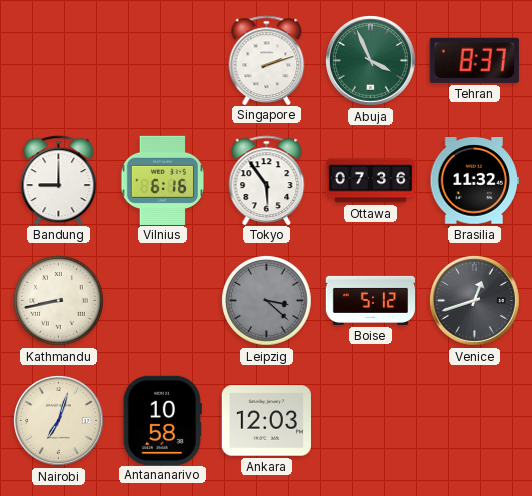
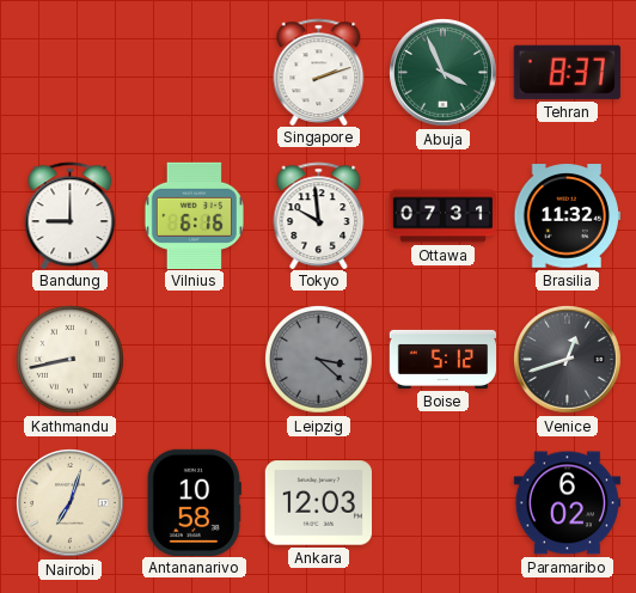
Tokyo: 5:54 -> 9:59
Ottawa: 07:36 -> 07:31
Paramaribo: none -> 6:02
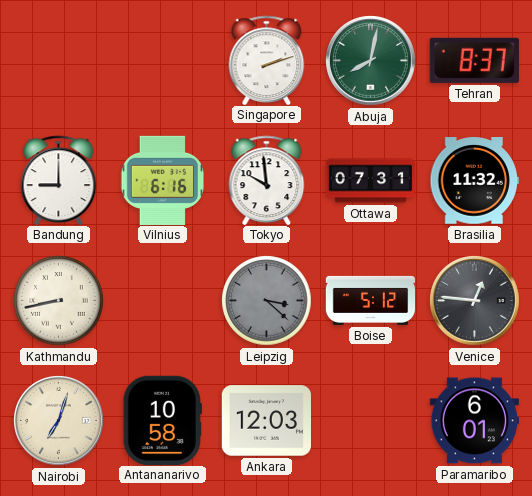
Abuja: 3:56 -> 8:02
Venice: 12:42 -> 12:46
Paramaribo: 6:02 -> 6:01
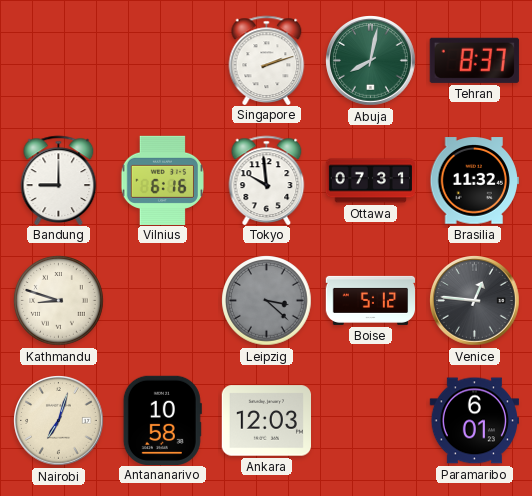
Kathmandu: 8:43 -> 8:48
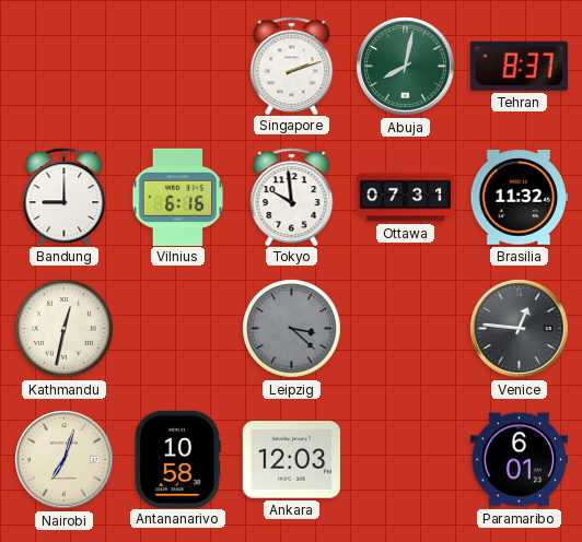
Kathmandu: 8:48 -> 12:32
Boise: 5:12 -> none
